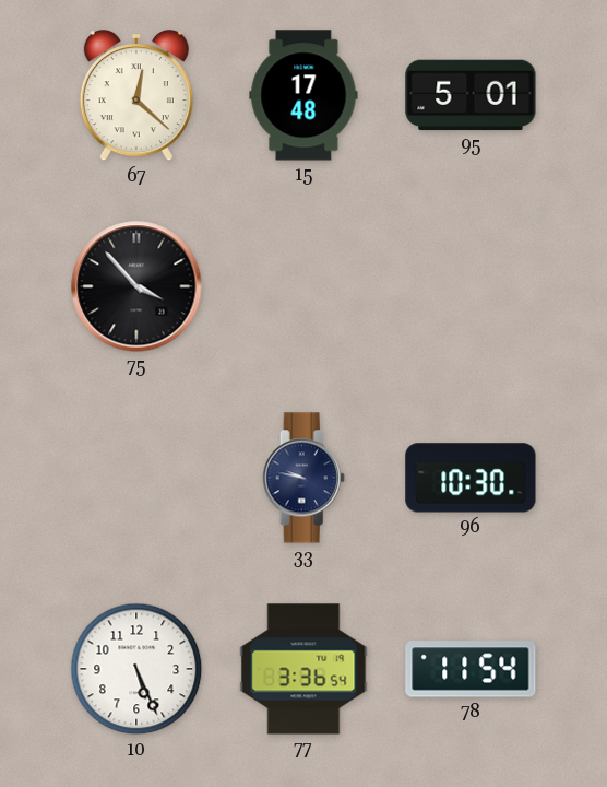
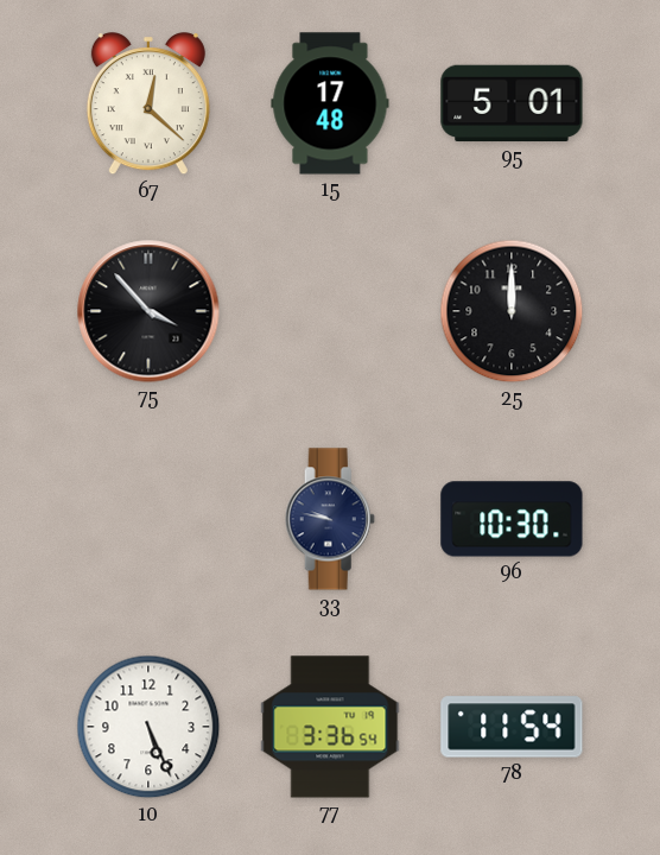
25: none -> 12:00
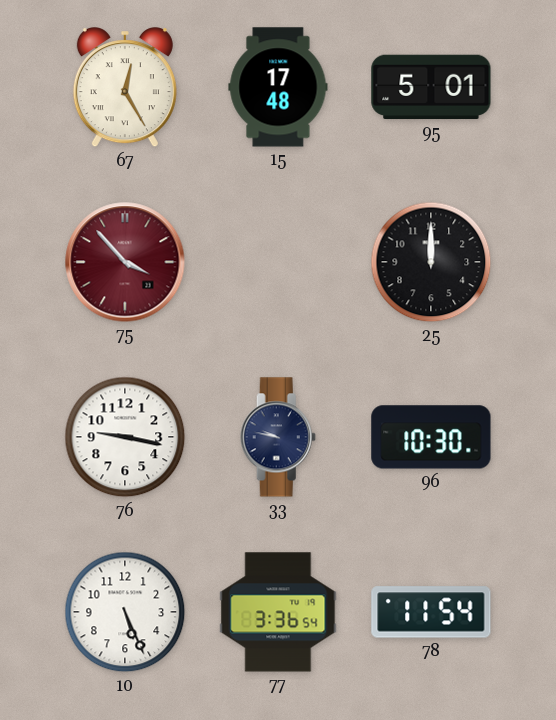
67: 12:22 -> 12:25
75 dial: black -> burgundy
76: none -> 9:17
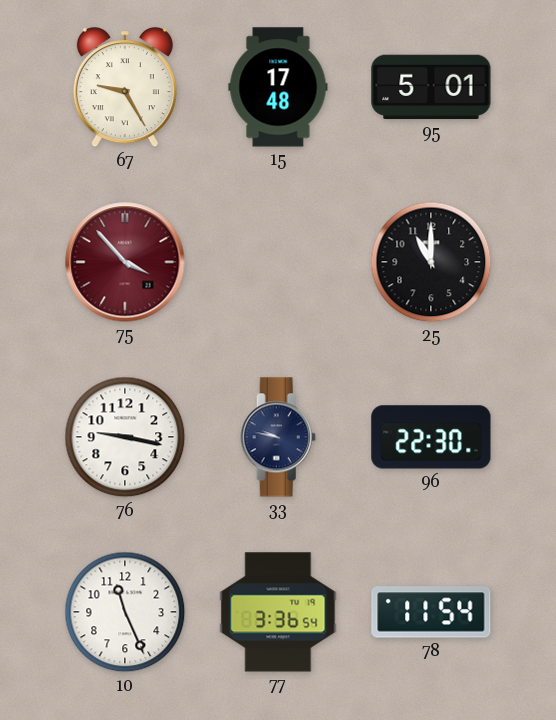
67: 12:25 -> 9:25
25: 12:00 -> 11:00
96: 10:30 -> 22:30
10: 5:26 -> 11:26
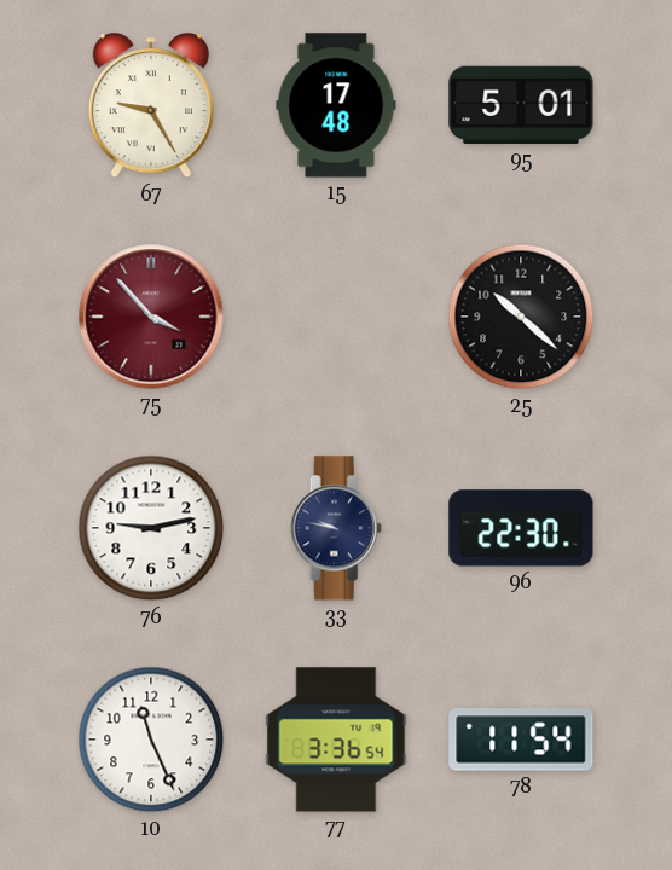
25: 11:00 -> 10:22
76: 9:17 -> 9:13
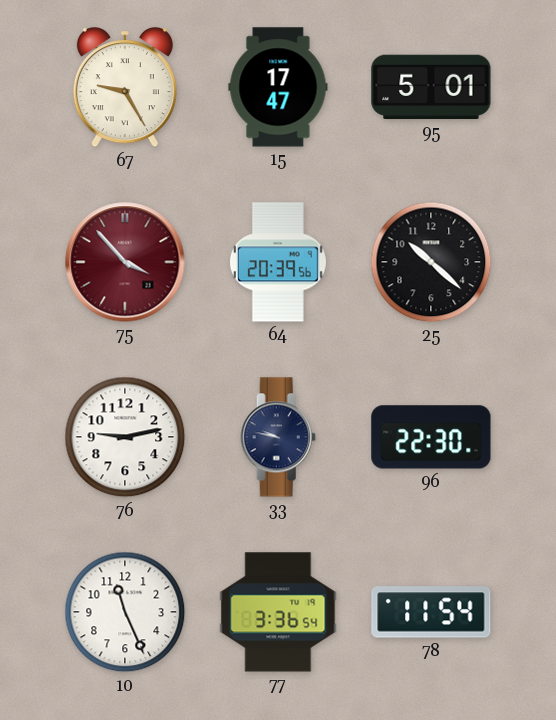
15: 17:48 -> 17:47
64: none -> 20:39
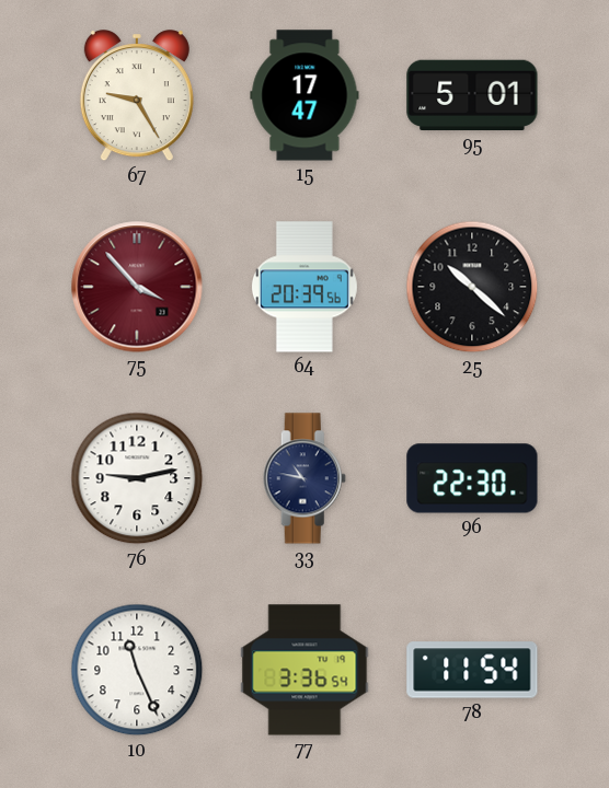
33: 9:47 -> 10:47
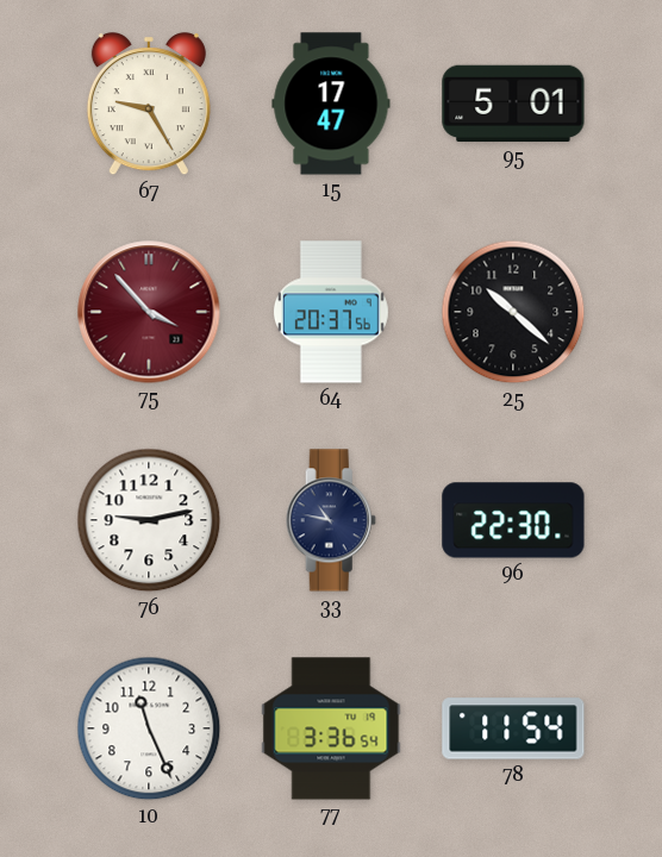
64: 20:39 -> 20:37
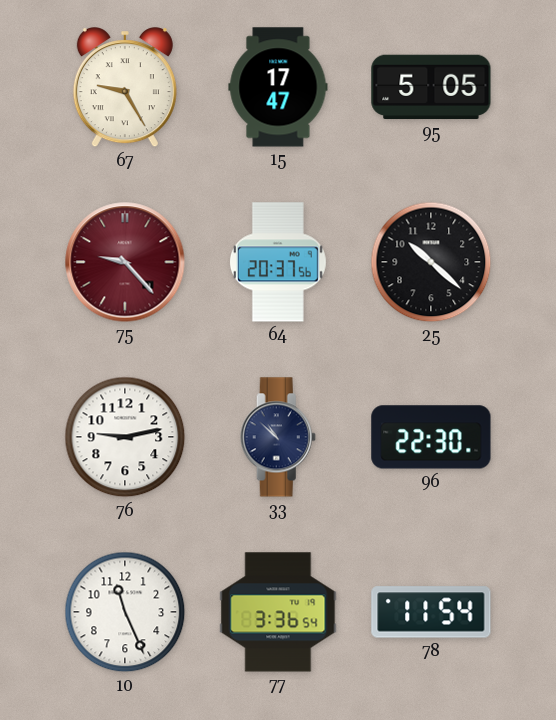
95: 5:01 -> 5:05
75: 3:53 -> 9:23
33: 10:47 -> 10:52
